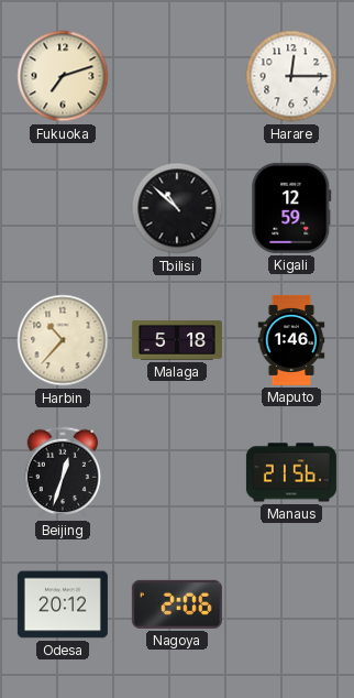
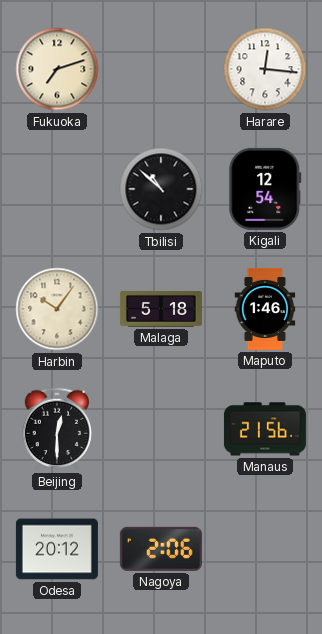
Harare: 12:15 -> 12:16
Kigali: 12:59 -> 12:54
Harbin: 10:37 -> 10:06
Beijing: 12:33 -> 12:30
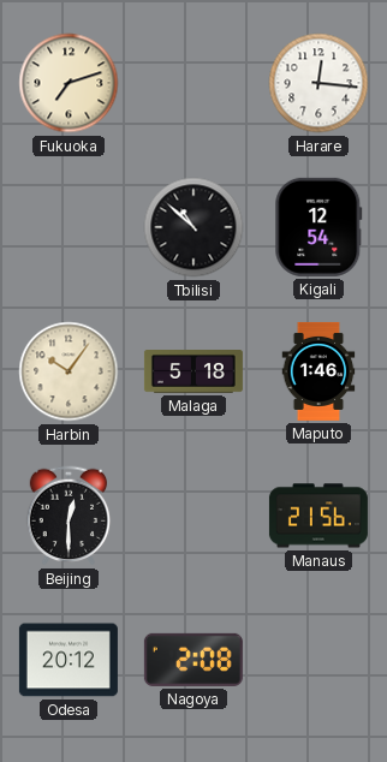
Nagoya: 2:06 -> 2:08
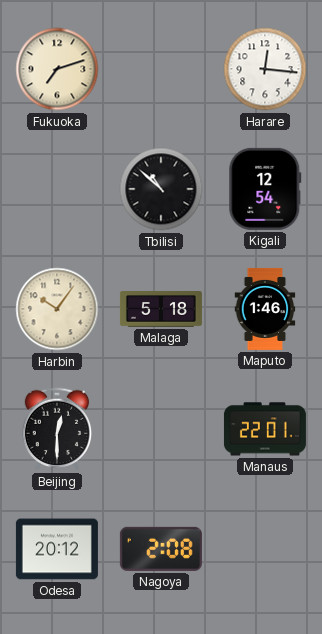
Manaus: 21:56 -> 22:01
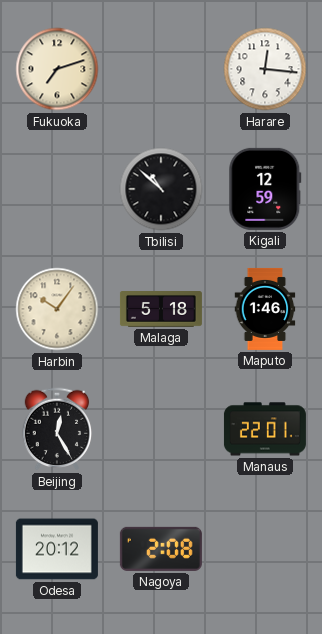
Kigali: 12:54 -> 12:59
Beijing: 12:30 -> 12:25
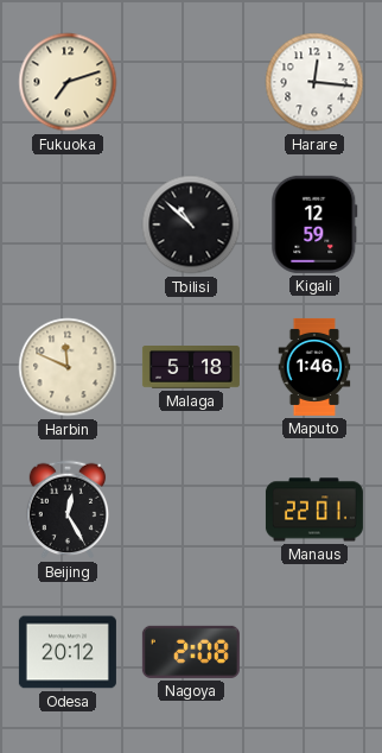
Harbin: 10:06 -> 11:49
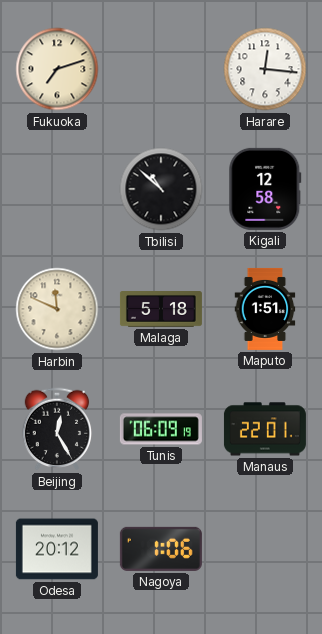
Kigali: 12:59 -> 12:58
Maputo: 1:46 -> 1:51
Tunis: none -> 06:09
Nagoya: 2:08 -> 1:06
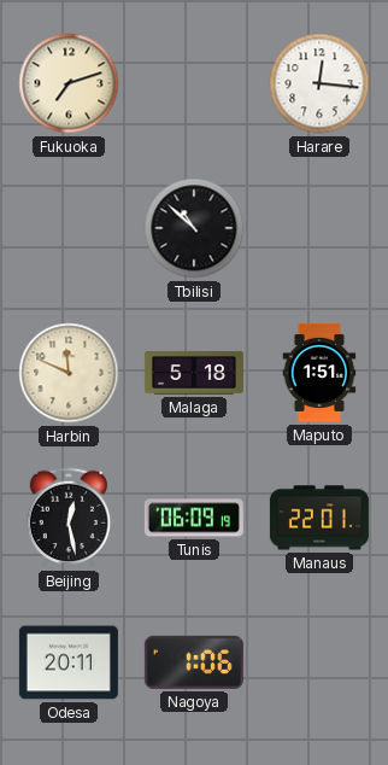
Kigali: 12:58 -> none
Beijing: 12:25 -> 12:28
Odesa: 20:12 -> 20:11
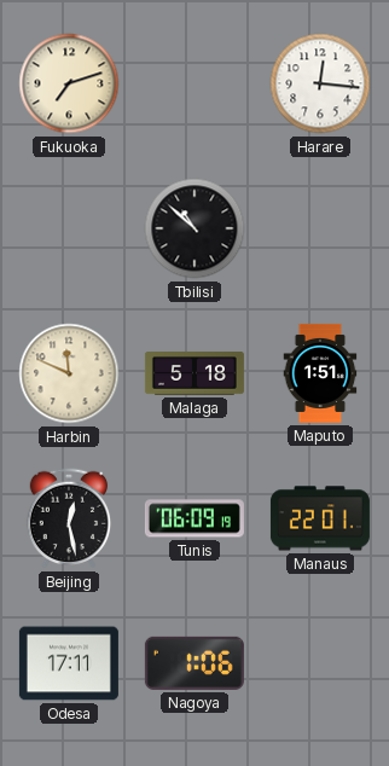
Odesa: 20:11 -> 17:11
